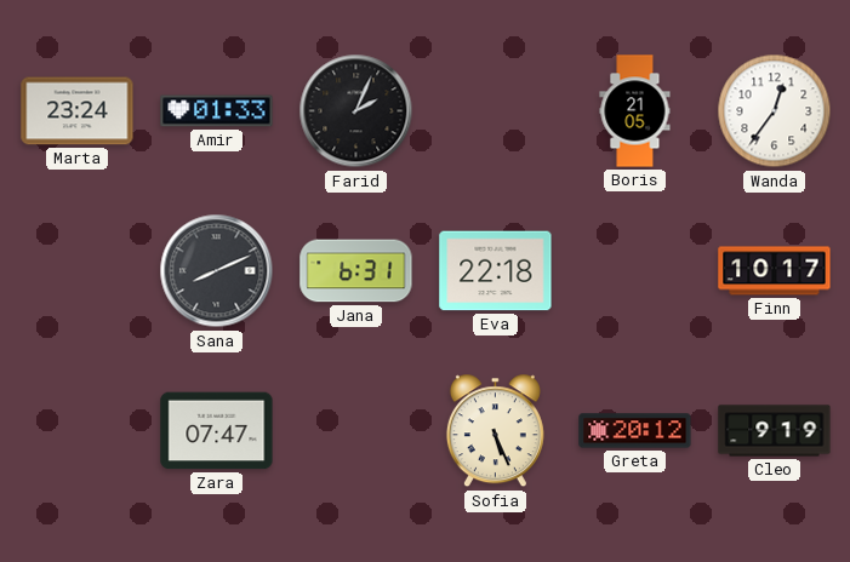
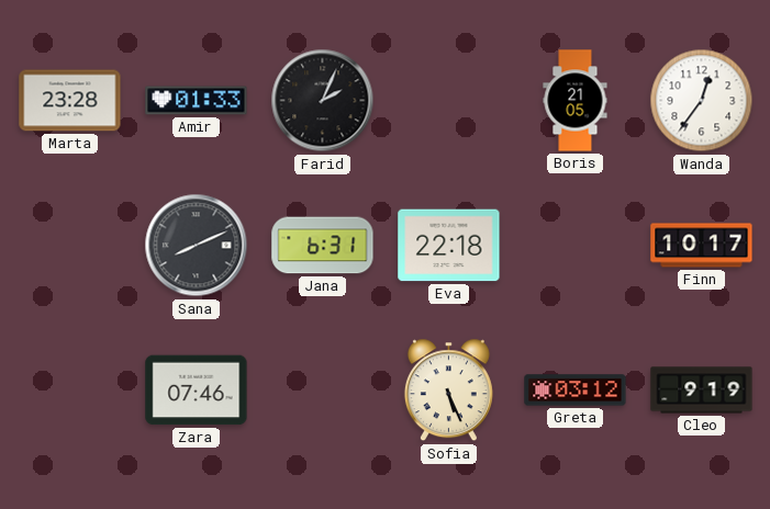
Marta: 23:24 -> 23:28
Zara: 07:47 -> 07:46
Greta: 20:12 -> 03:12
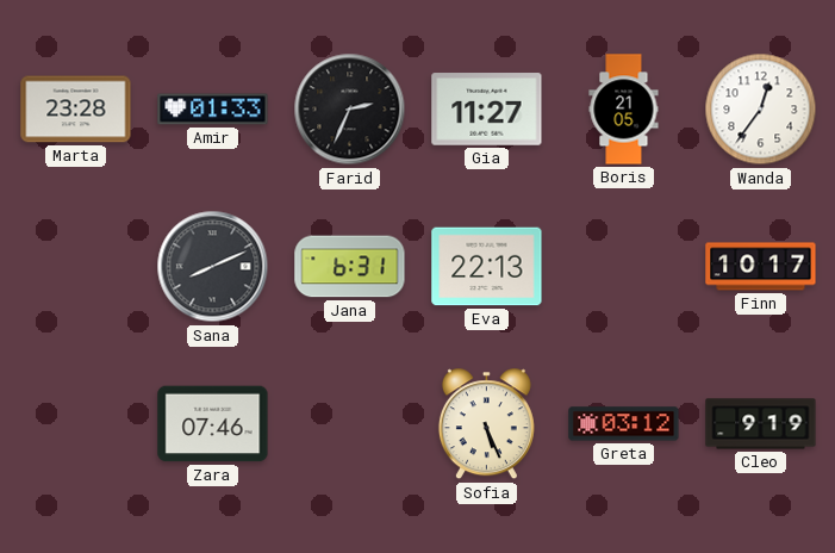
Farid: 2:04 -> 2:34
Gia: none -> 11:27
Eva: 22:18 -> 22:13
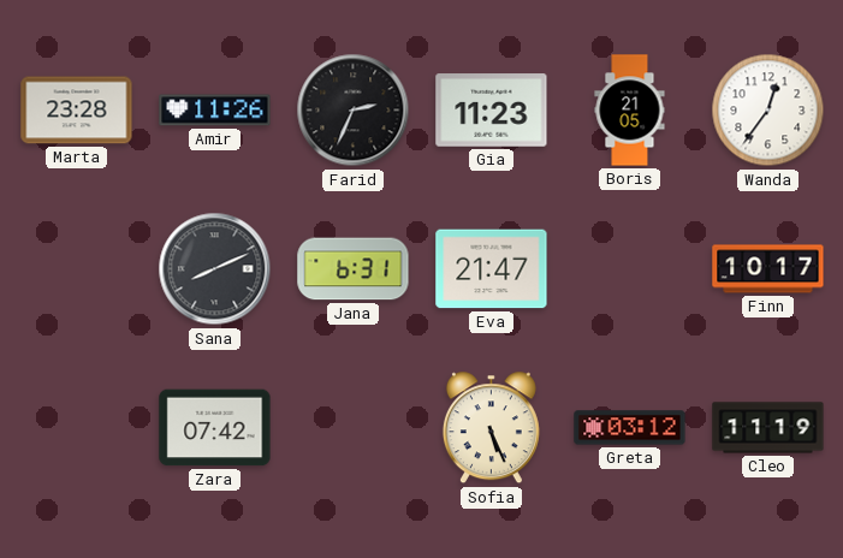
Amir: 01:33 -> 11:26
Gia: 11:27 -> 11:23
Eva: 22:13 -> 21:47
Zara: 07:46 -> 07:42
Cleo: 9:19 -> 11:19
